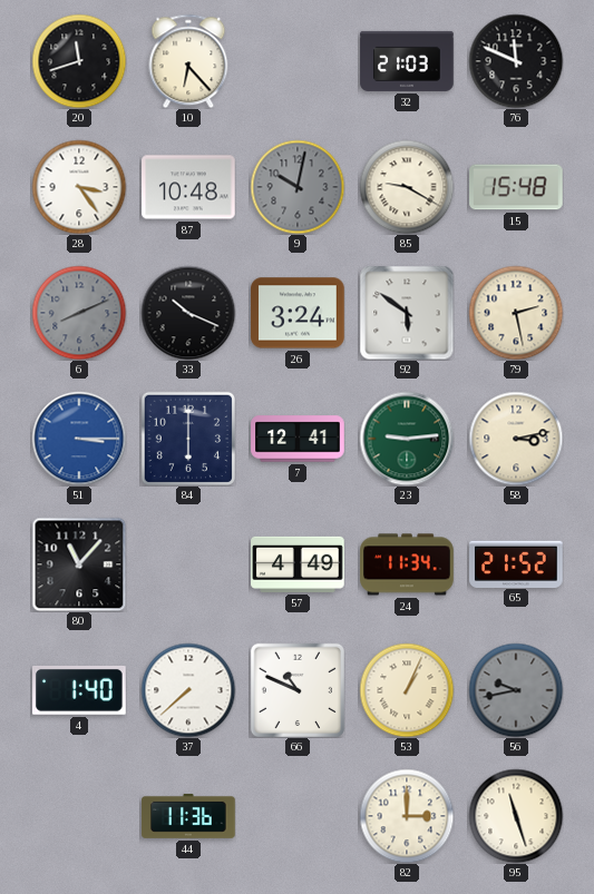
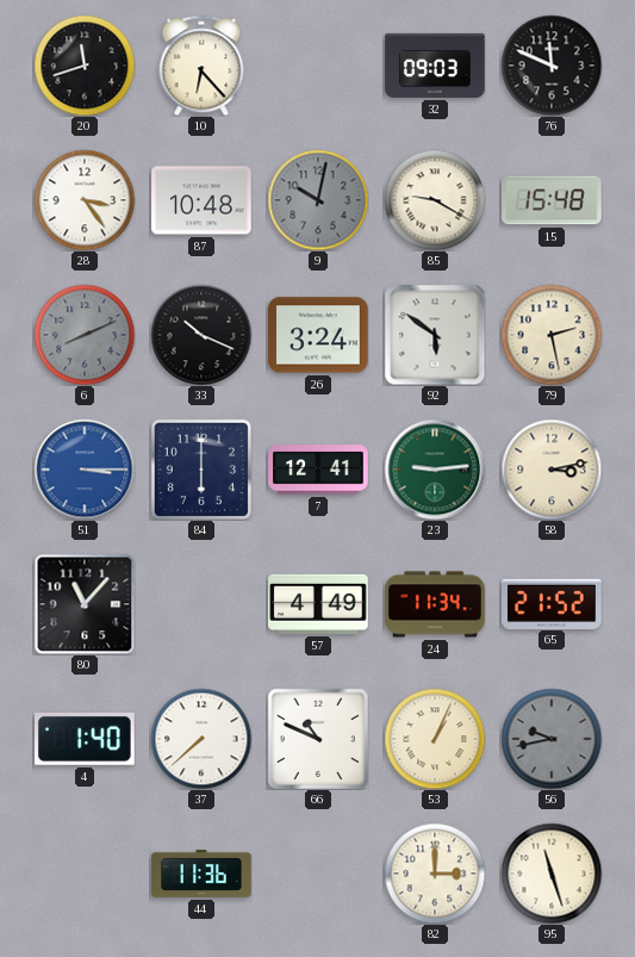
32: 21:03 -> 09:03
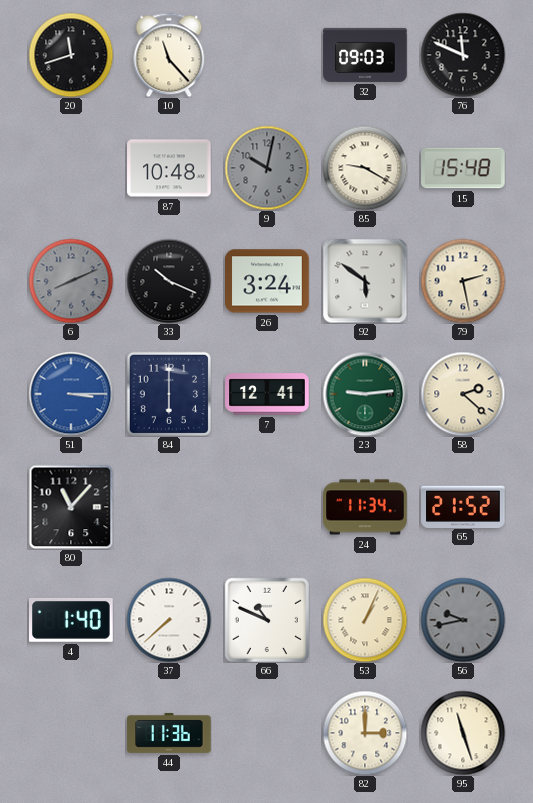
10: 6:23 -> 11:23
28: 3:24 -> none
58: 3:13 -> 2:22
57: 4:49 -> none
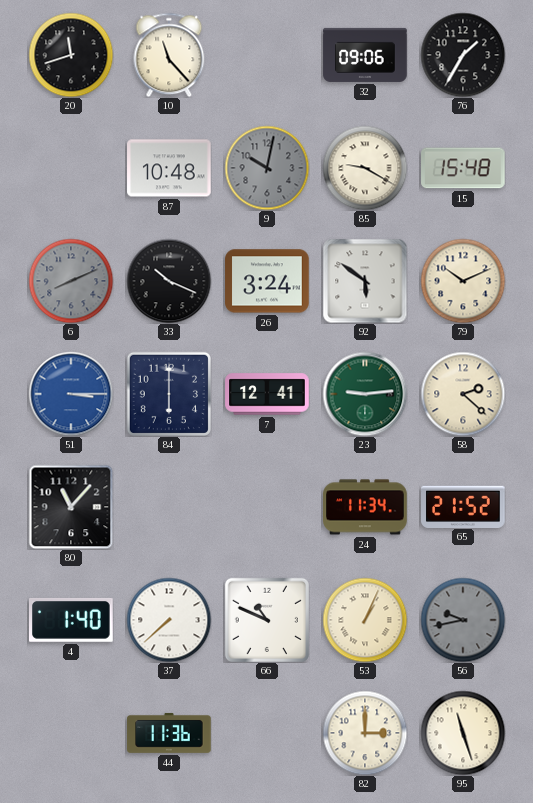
32: 09:03 -> 09:06
76: 11:49 -> 1:35
79: 2:28 -> 10:11
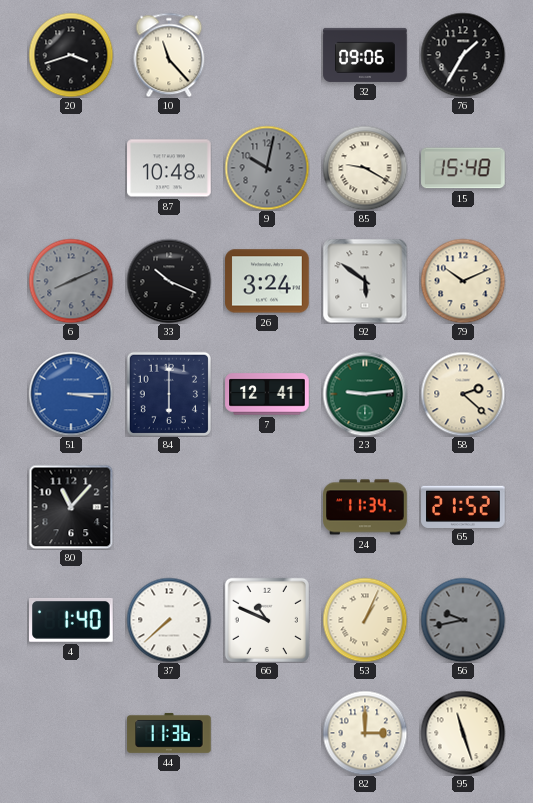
20: 11:42 -> 3:42
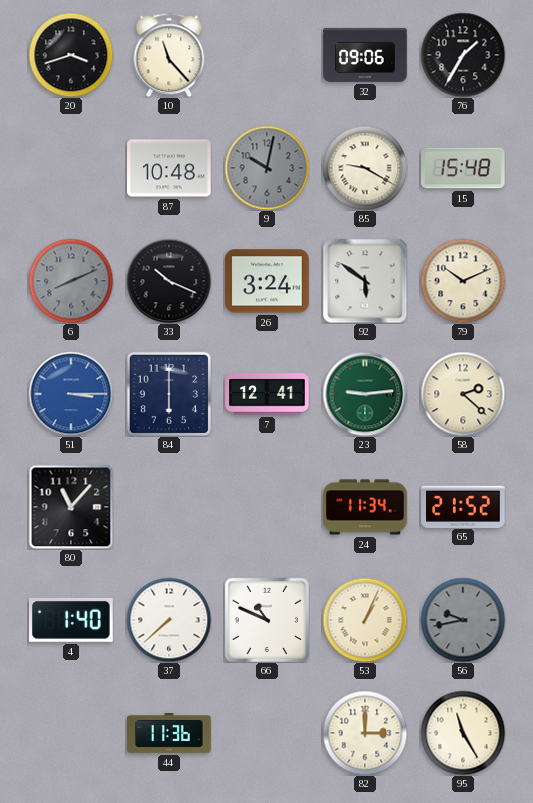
95: 11:27 -> 11:25
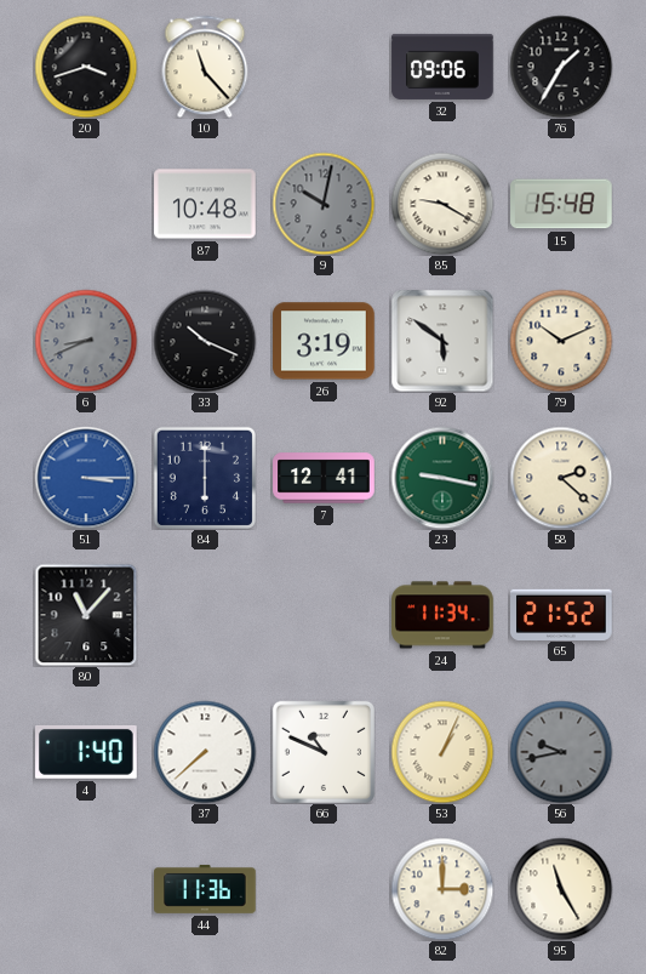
6: 8:11 -> 8:41
26: 3:24 -> 3:19
23: 9:14 -> 9:17
